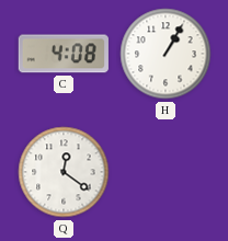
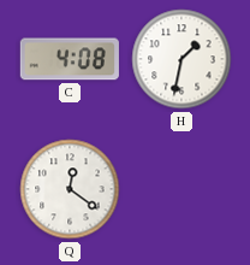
H: 1:05 -> 1:32
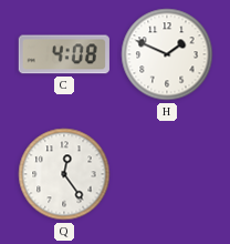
H: 1:32 -> 1:49
Q: 12:21 -> 12:24
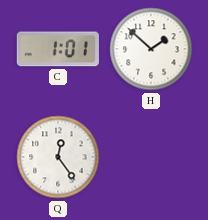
C: 4:08 -> 1:01
H: 1:49 -> 1:52
